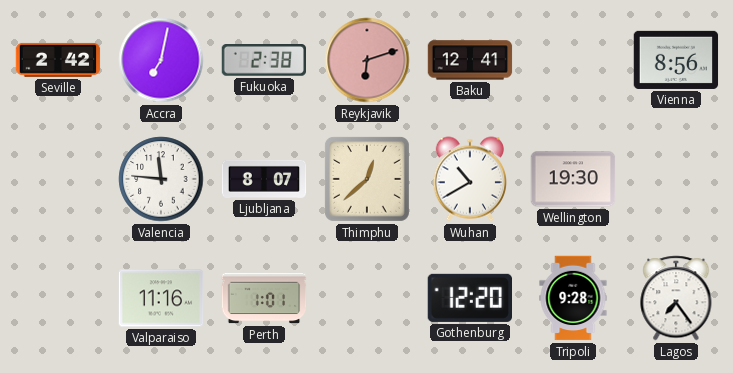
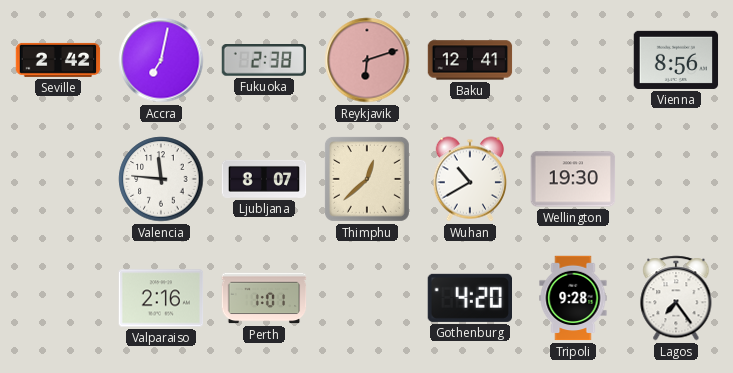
Valparaiso: 11:16 -> 2:16
Gothenburg: 12:20 -> 4:20
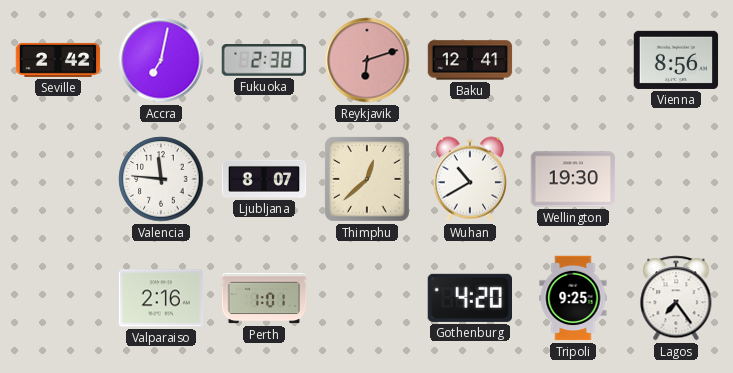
Tripoli: 9:28 -> 9:25
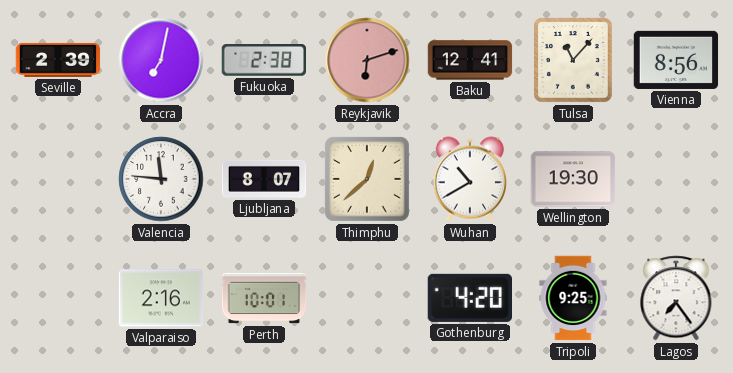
Seville: 2:42 -> 2:39
Tulsa: none -> 11:07
Perth: 1:01 -> 10:01
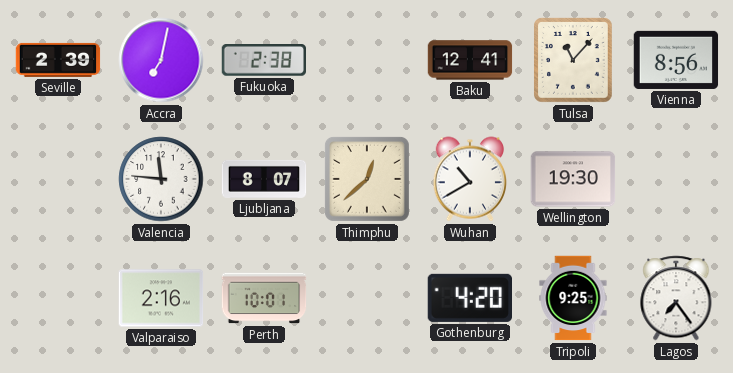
Reykjavik: 6:12 -> none
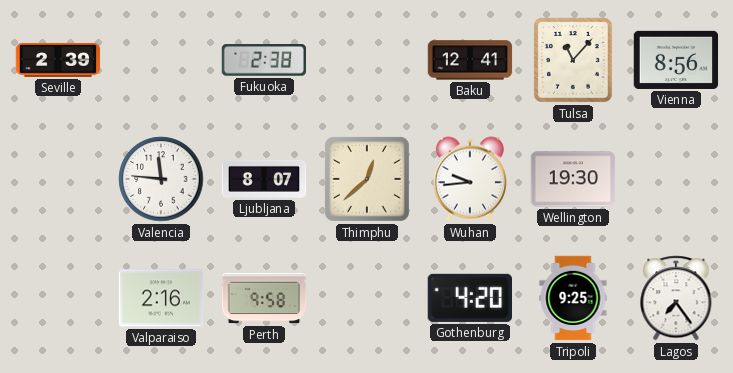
Accra: 7:02 -> none
Wuhan: 10:40 -> 9:44
Perth: 10:01 -> 9:58
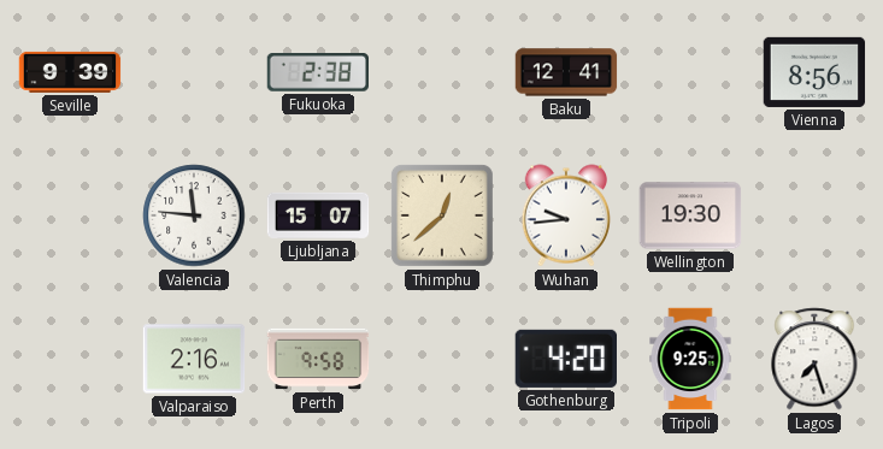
Seville: 2:39 -> 9:39
Tulsa: 11:07 -> none
Ljubljana: 8:07 -> 15:07
Lagos: 7:24 -> 7:27
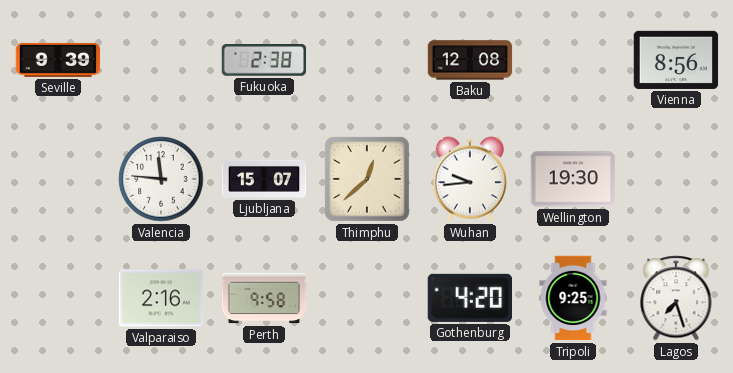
Baku: 12:41 -> 12:08
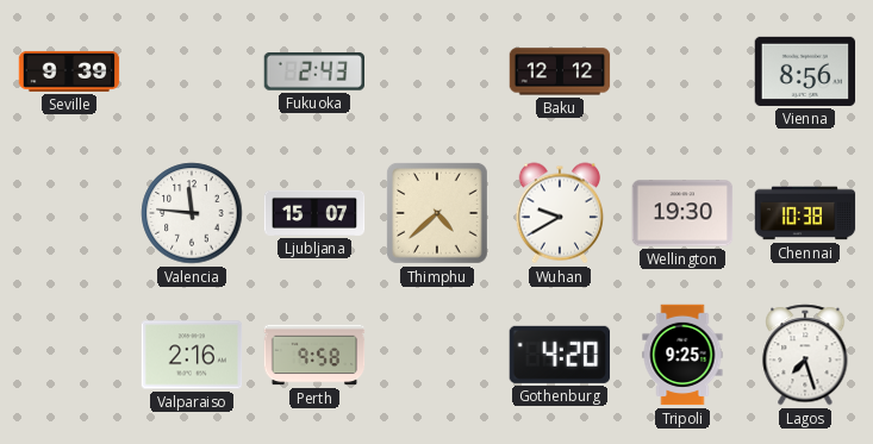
Fukuoka: 2:38 -> 2:43
Baku: 12:08 -> 12:12
Thimphu: 12:38 -> 4:38
Wuhan: 9:44 -> 9:40
Chennai: none -> 10:38
